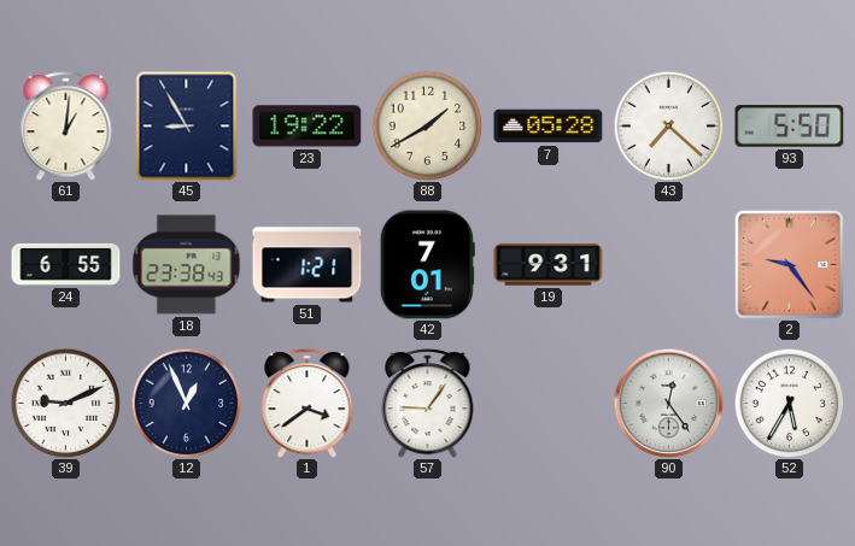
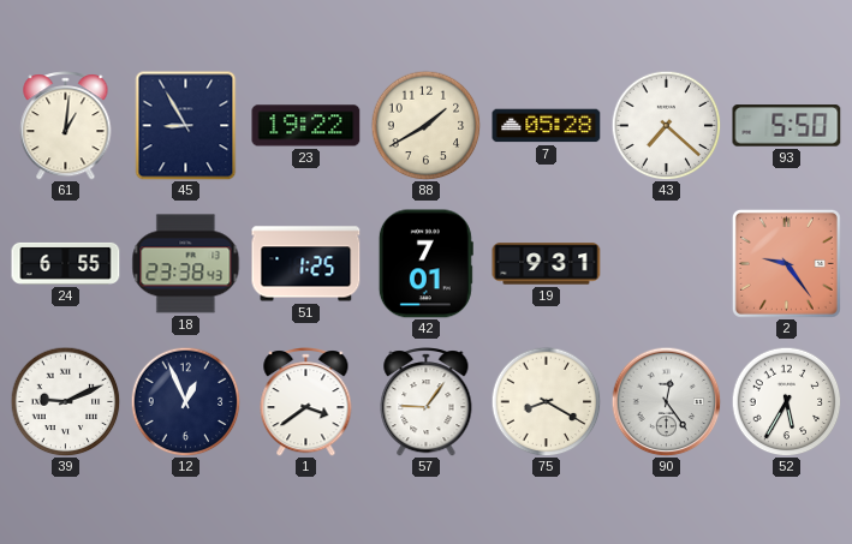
51: 1:21 -> 1:25
75: none -> 8:20
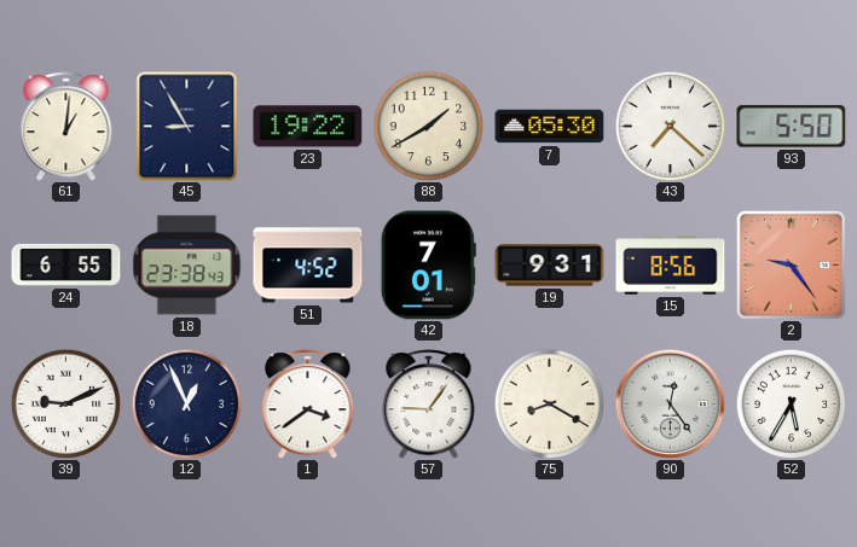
7: 05:28 -> 05:30
51: 1:25 -> 4:52
15: none -> 8:56
